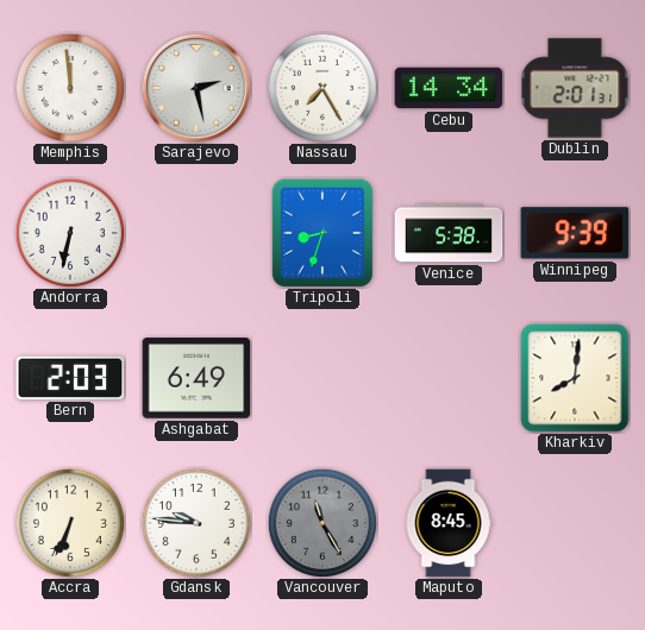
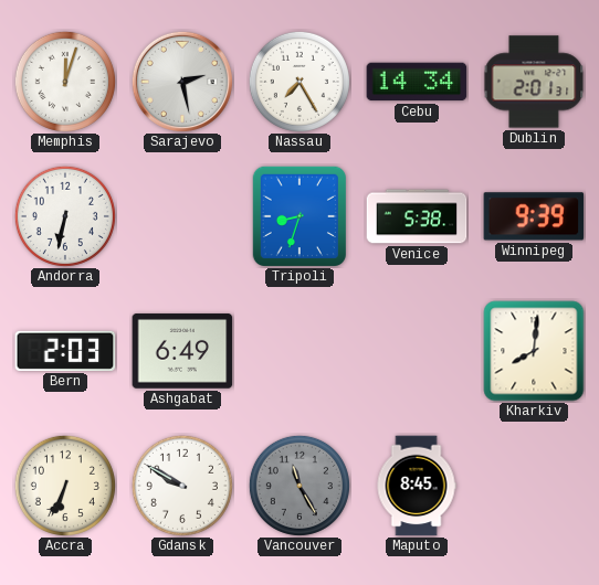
Memphis: 11:59 -> 12:03
Gdansk: 9:46 -> 9:50
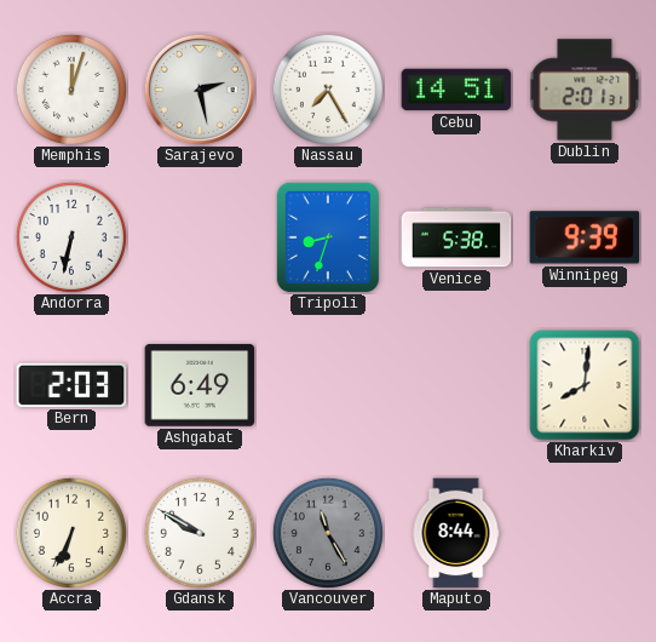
Cebu: 14:34 -> 14:51
Maputo: 8:45 -> 8:44
